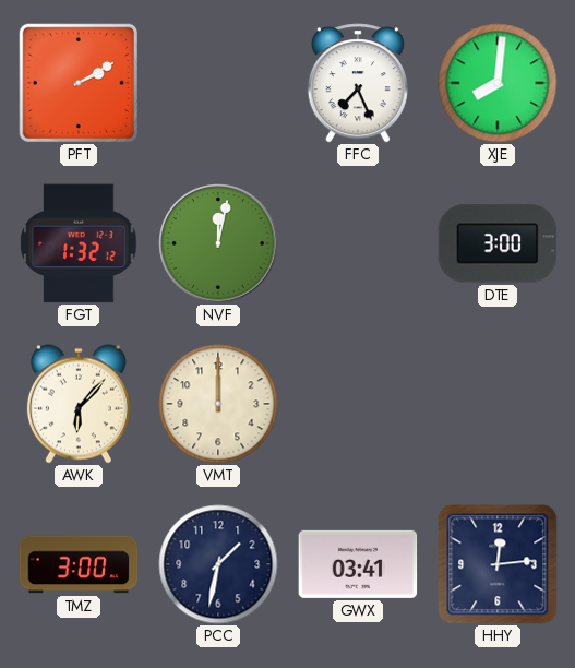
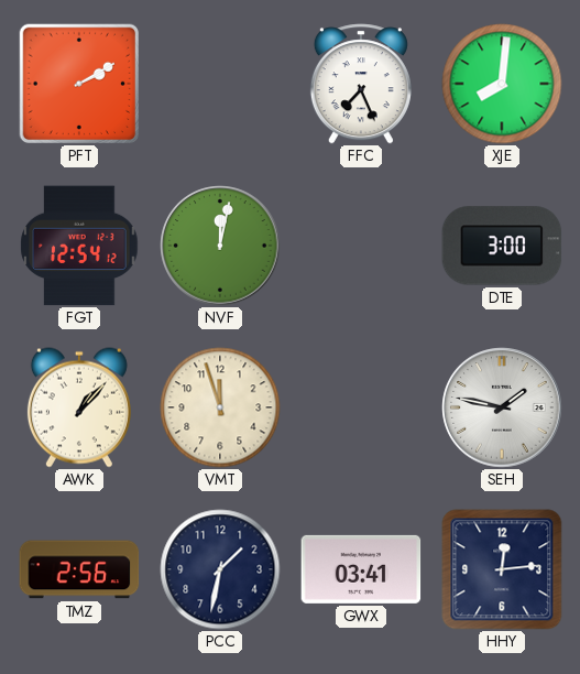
FGT: 1:32 -> 12:54
AWK: 6:07 -> 1:07
VMT: 12:00 -> 11:57
SEH: none -> 1:47
TMZ: 3:00 -> 2:56
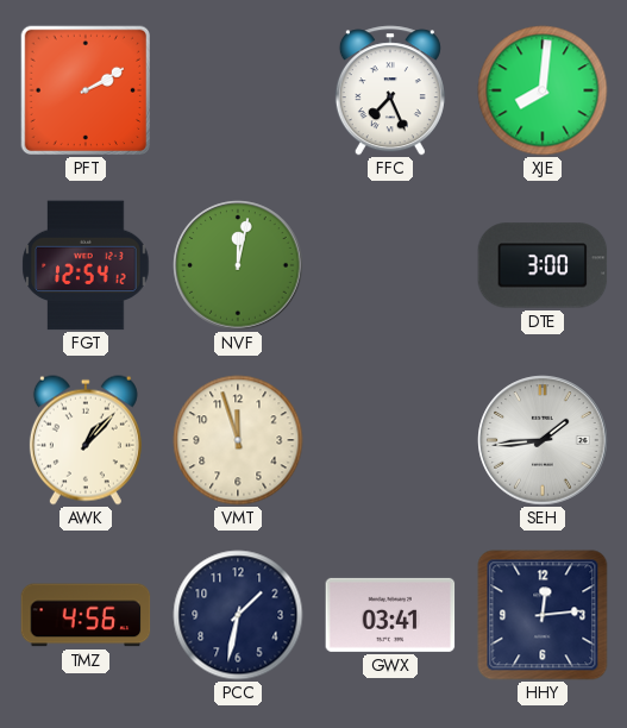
SEH: 1:47 -> 1:44
TMZ: 2:56 -> 4:56
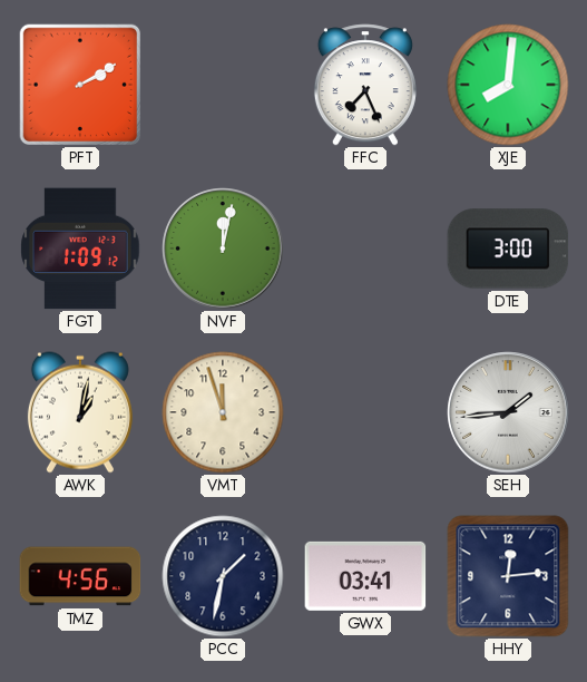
FGT: 12:54 -> 1:09
AWK: 1:07 -> 1:02
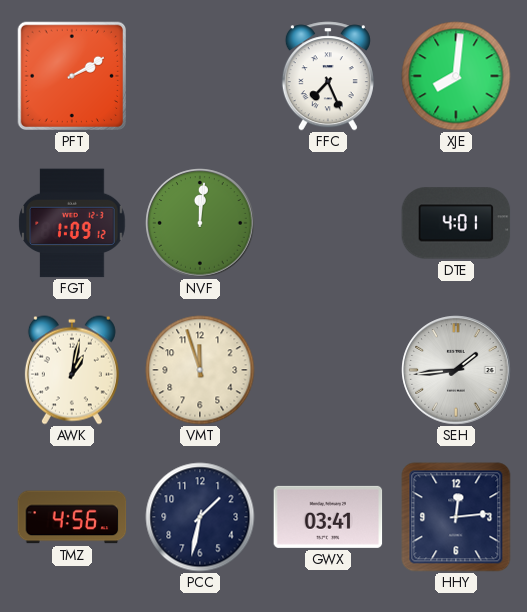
NVF: 12:02 -> 12:01
DTE: 3:00 -> 4:01
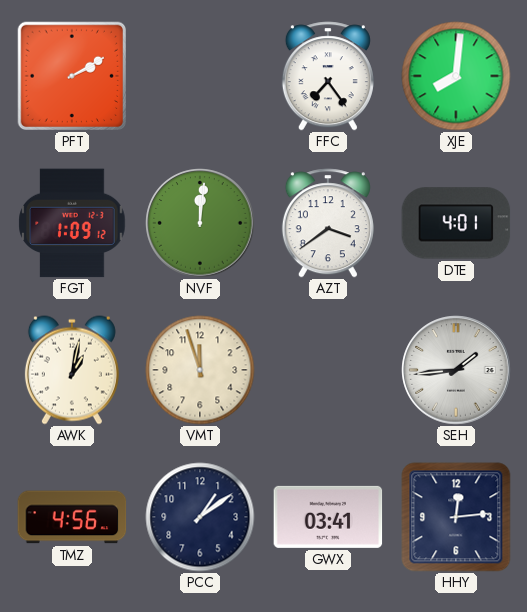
FFC: 7:26 -> 7:24
AZT: none -> 3:39
PCC: 1:32 -> 1:09
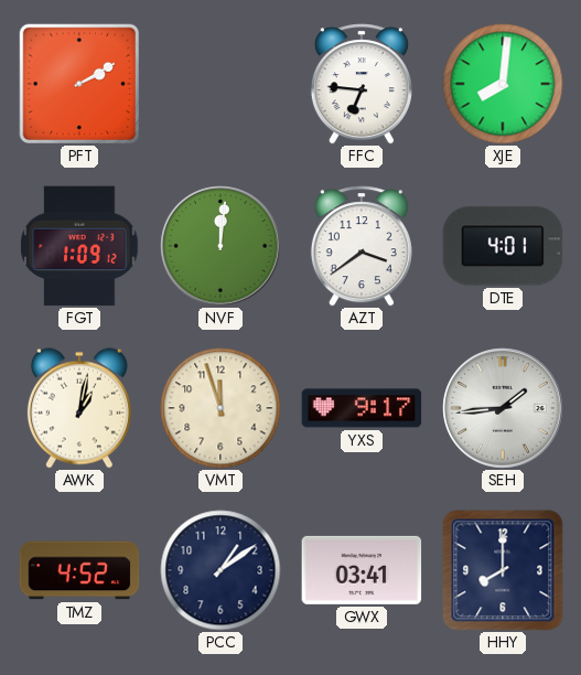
FFC: 7:24 -> 6:46
YXS: none -> 9:17
TMZ: 4:56 -> 4:52
HHY: 12:14 -> 8:00
